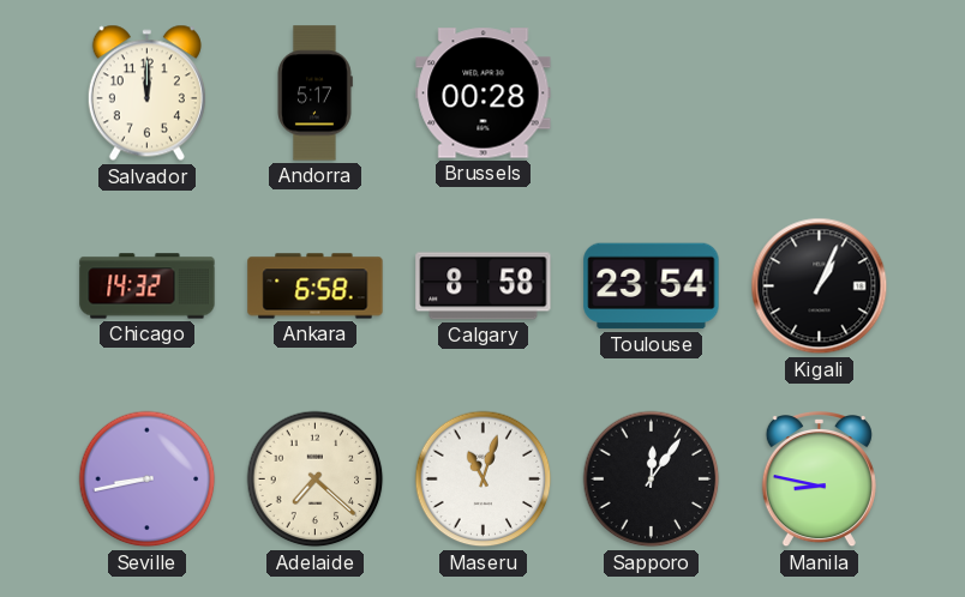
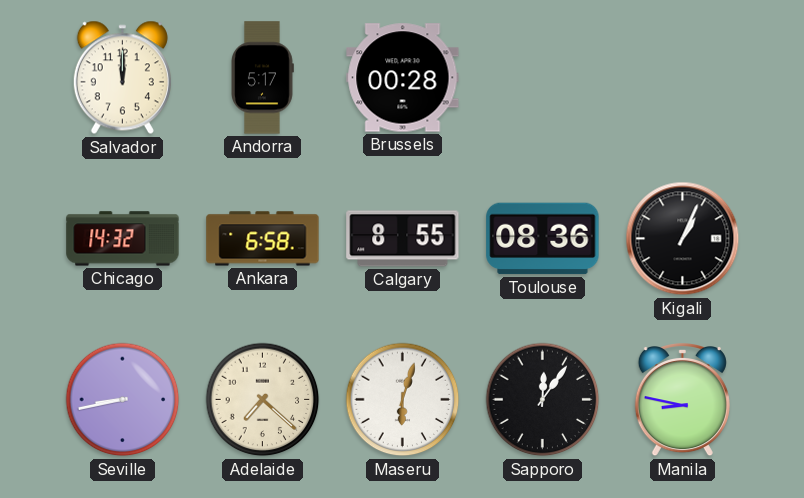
Calgary: 8:58 -> 8:55
Toulouse: 23:54 -> 08:36
Maseru: 11:03 -> 6:03
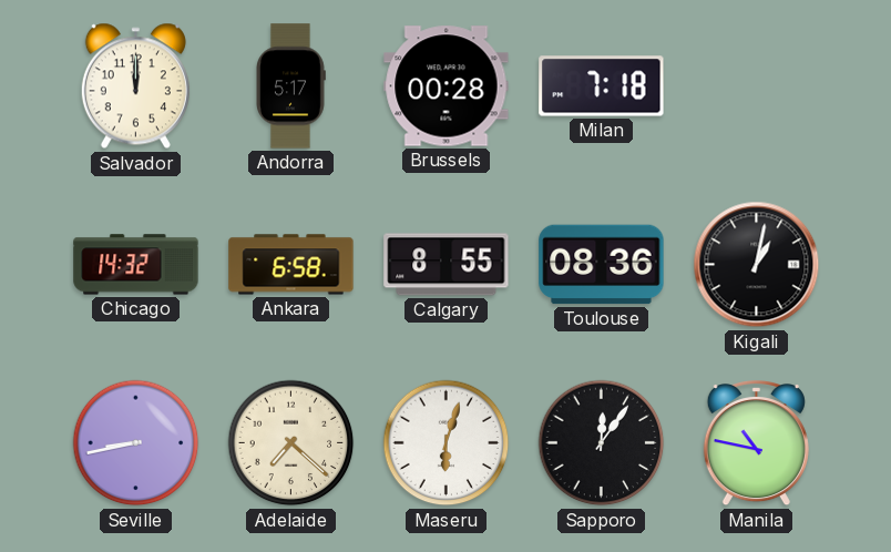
Milan: none -> 7:18
Kigali: 1:04 -> 1:02
Manila: 8:47 -> 10:47
